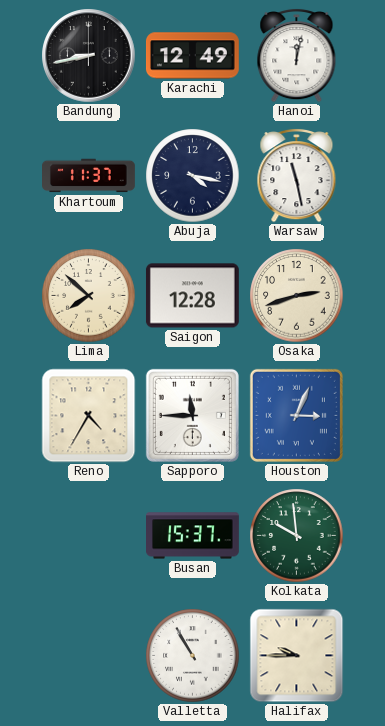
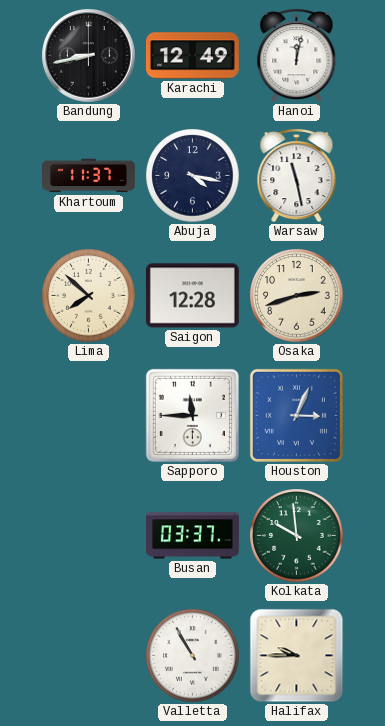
Reno: 4:35 -> none
Busan: 15:37 -> 03:37
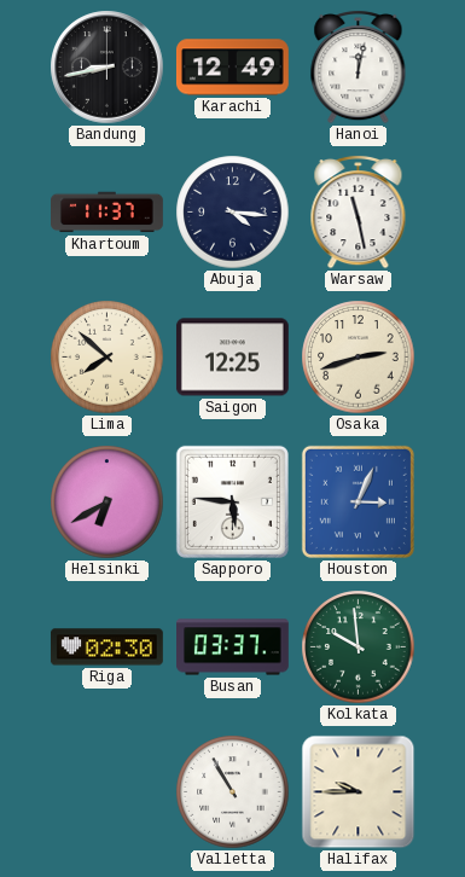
Abuja: 4:17 -> 4:16
Saigon: 12:28 -> 12:25
Helsinki: none -> 6:40
Sapporo: 11:45 -> 5:46
Riga: none -> 02:30
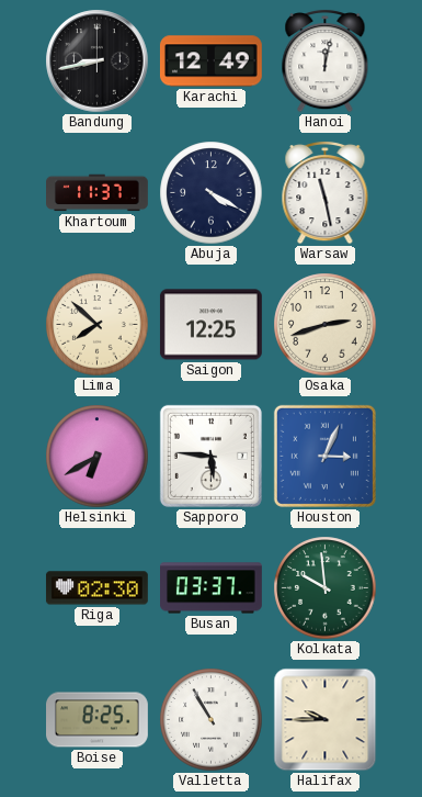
Abuja: 4:16 -> 4:20
Boise: none -> 8:25
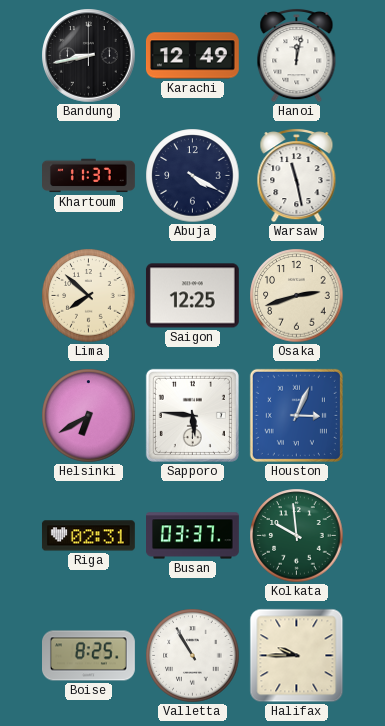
Riga: 02:30 -> 02:31
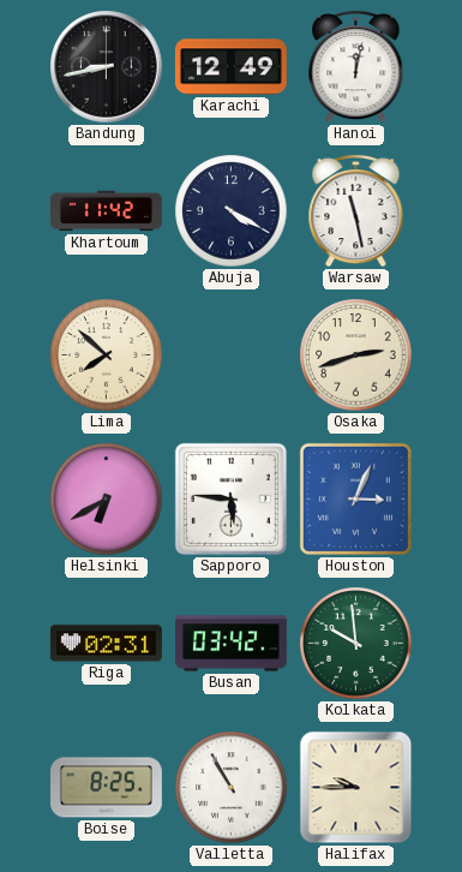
Khartoum: 11:37 -> 11:42
Saigon: 12:25 -> none
Busan: 03:37 -> 03:42
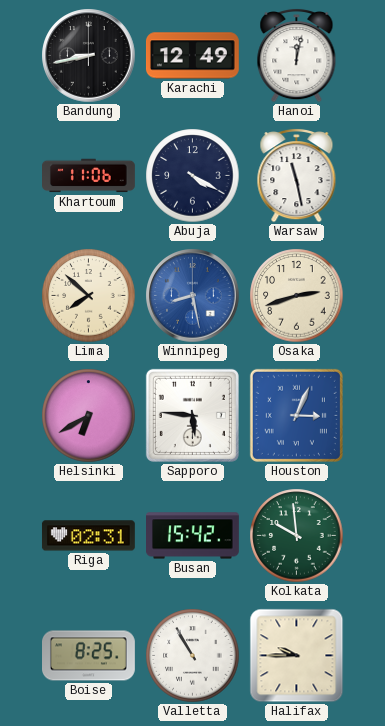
Khartoum: 11:42 -> 11:06
Winnipeg: none -> 8:28
Busan: 03:42 -> 15:42
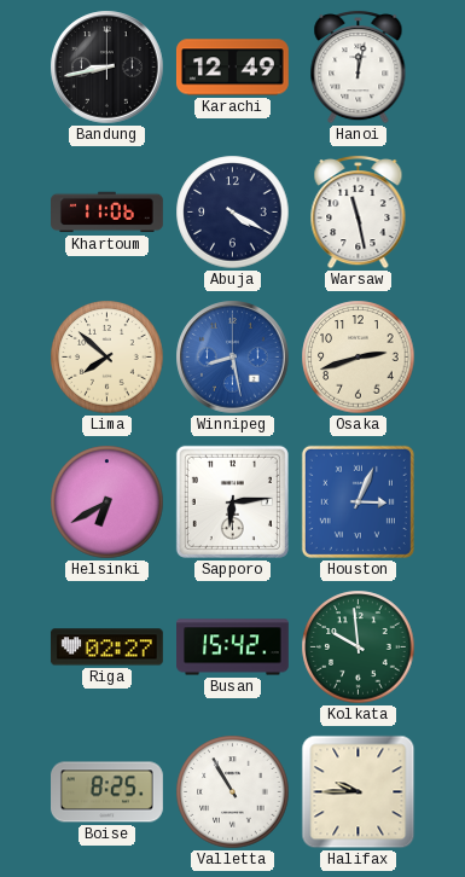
Sapporo: 5:46 -> 6:14
Riga: 02:31 -> 02:27
